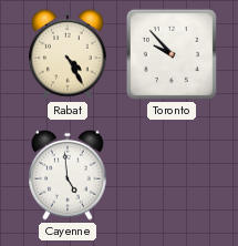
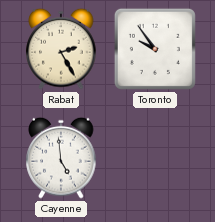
Rabat: 4:25 -> 2:25
Toronto: 9:53 -> 9:54
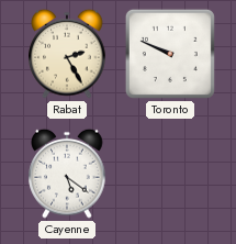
Toronto: 9:54 -> 9:49
Cayenne: 4:59 -> 5:21
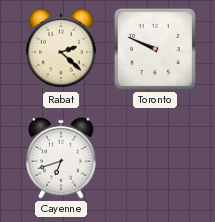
Rabat: 2:25 -> 2:22
Cayenne: 5:21 -> 6:42
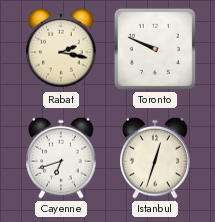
Rabat: 2:22 -> 2:17
Istanbul: none -> 12:33
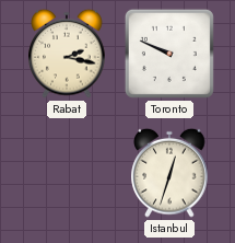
Cayenne: 6:42 -> none
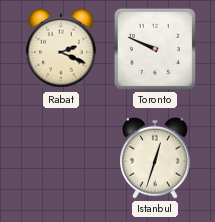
Rabat: 2:17 -> 2:19
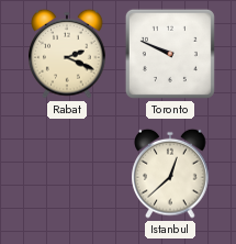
Istanbul: 12:33 -> 12:38
